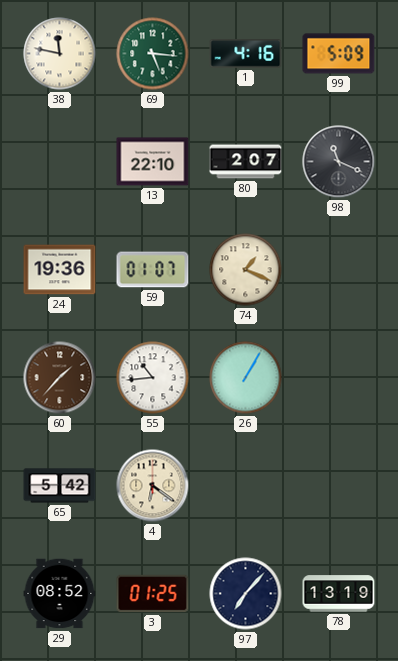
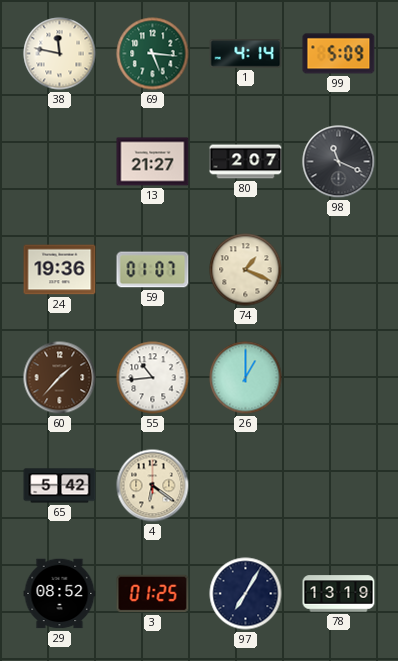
1: 4:16 -> 4:14
13: 22:10 -> 21:27
26: 1:05 -> 1:00
97: 7:07 -> 7:05
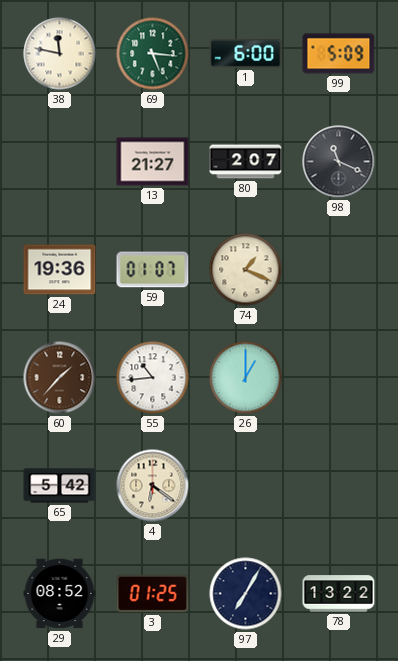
1: 4:14 -> 6:00
78: 13:19 -> 13:22
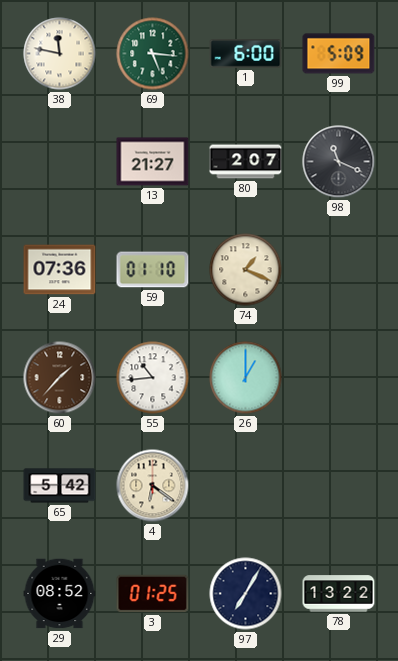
24: 19:36 -> 07:36
59: 01:07 -> 01:10
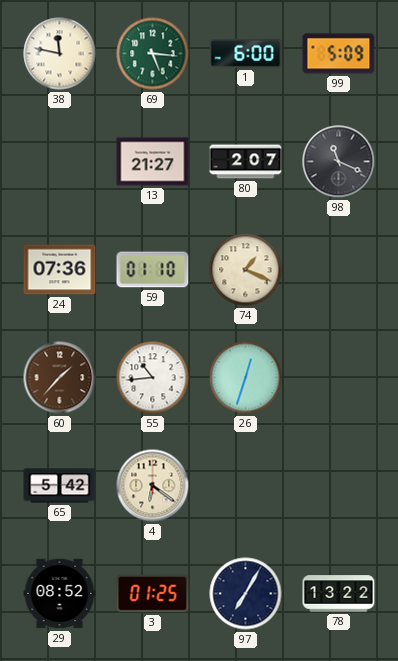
26: 1:00 -> 12:33
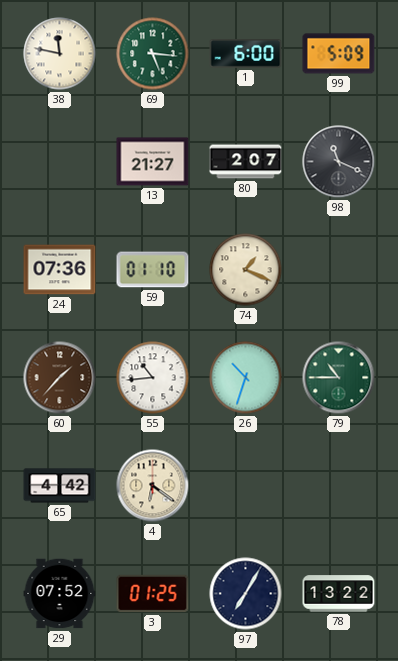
26: 12:33 -> 10:33
79: none -> 10:45
65: 5:42 -> 4:42
29: 08:52 -> 07:52
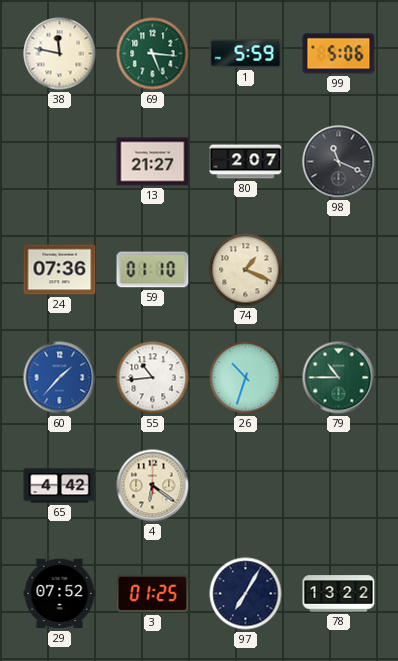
1: 6:00 -> 5:59
99: 5:09 -> 5:06
60 dial: brown -> blue
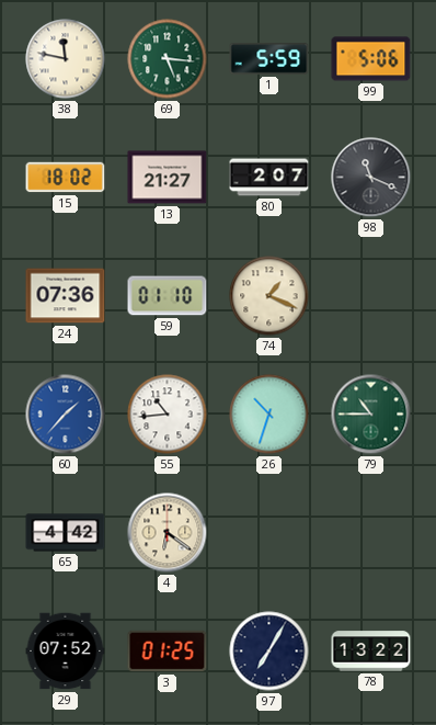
15: none -> 18:02
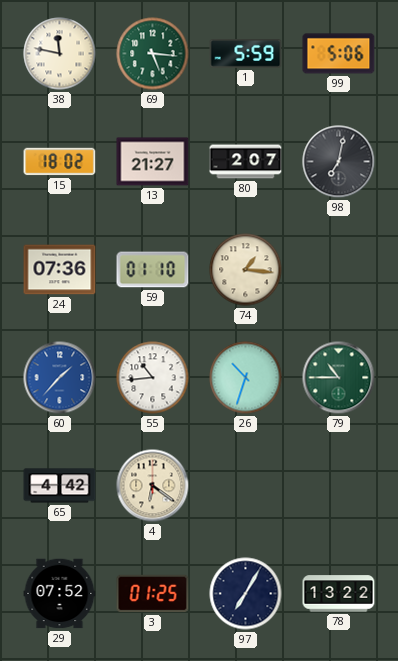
98: 11:19 -> 7:02
74: 1:19 -> 1:16
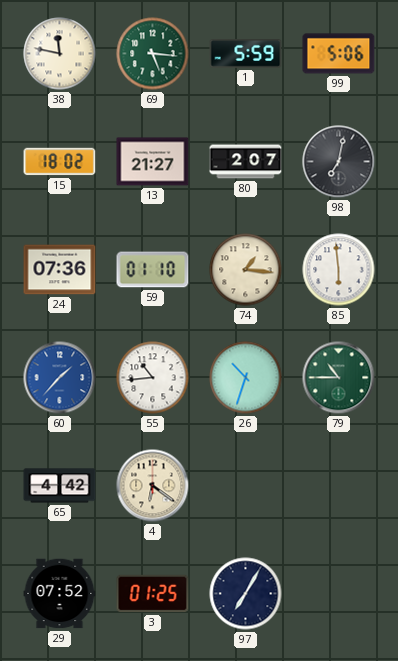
85: none -> 5:59
78: 13:22 -> none
